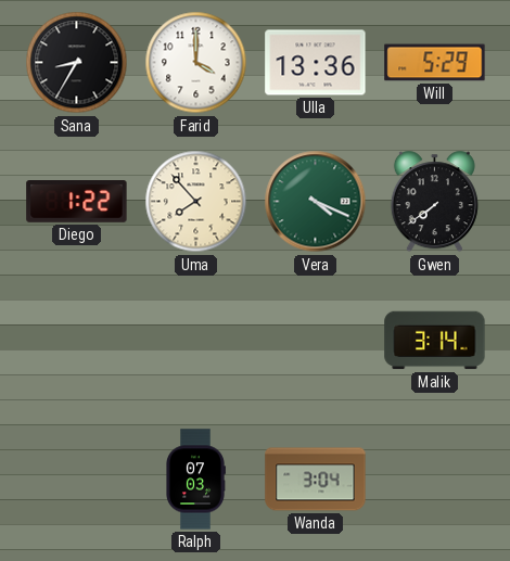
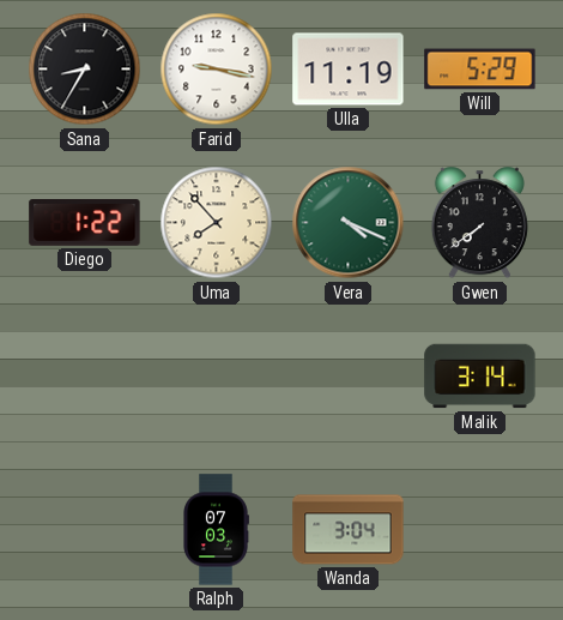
Farid: 4:00 -> 9:17
Ulla: 13:36 -> 11:19
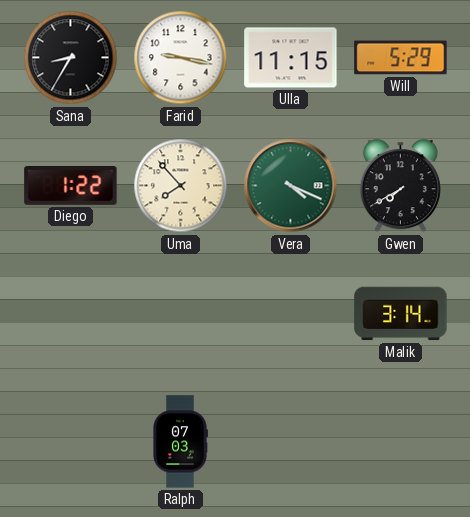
Ulla: 11:19 -> 11:15
Gwen: 7:39 -> 7:40
Wanda: 3:04 -> none
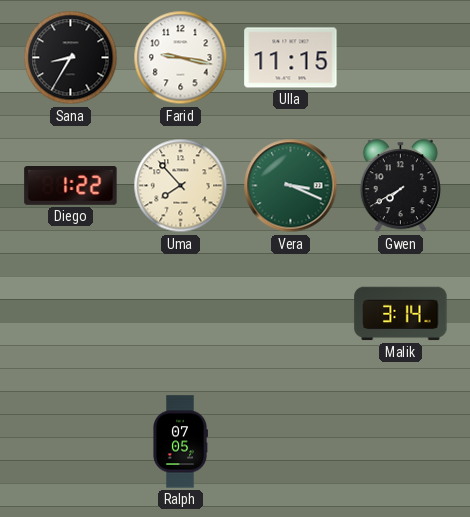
Will: 5:29 -> none
Vera: 4:19 -> 3:19
Ralph: 07:03 -> 07:05
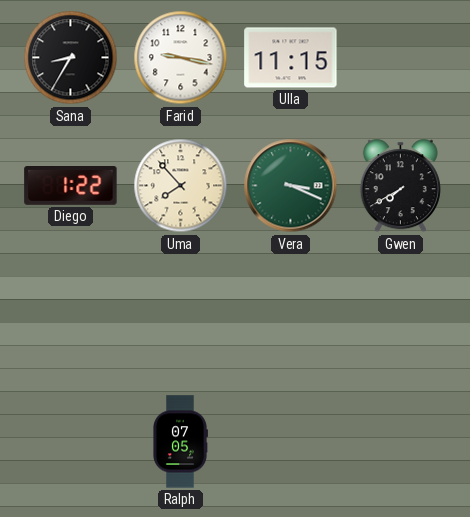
Malik: 3:14 -> none
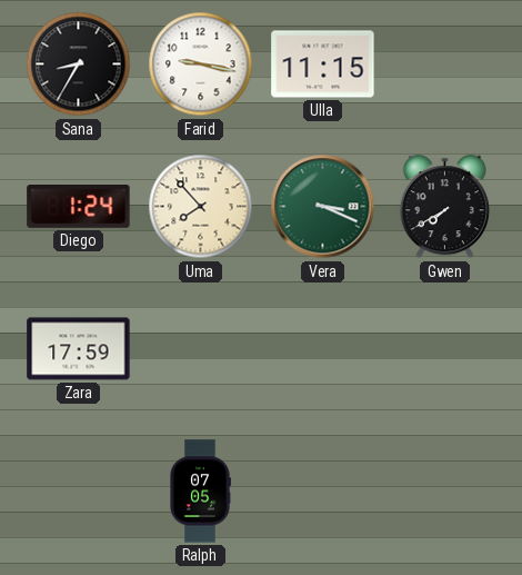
Diego: 1:22 -> 1:24
Zara: none -> 17:59
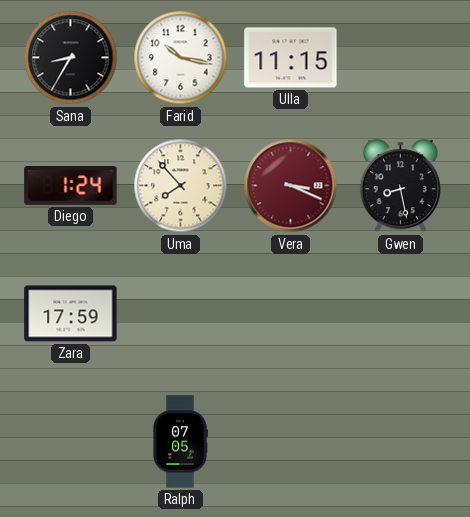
Farid: 9:17 -> 10:17
Vera dial: green -> burgundy
Gwen: 7:40 -> 8:28
